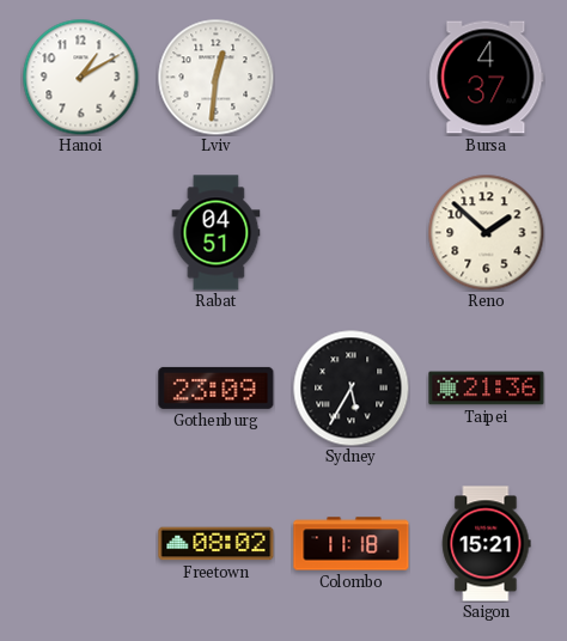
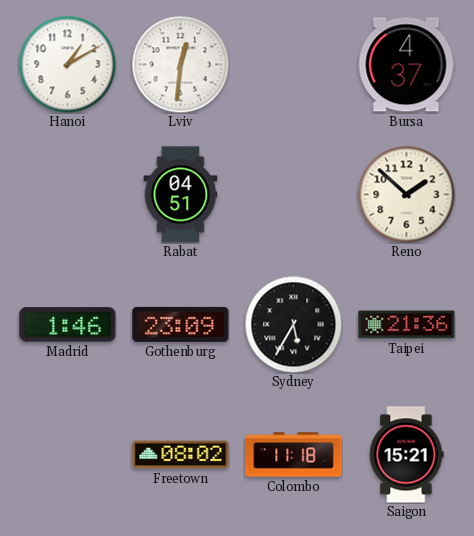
Madrid: none -> 1:46
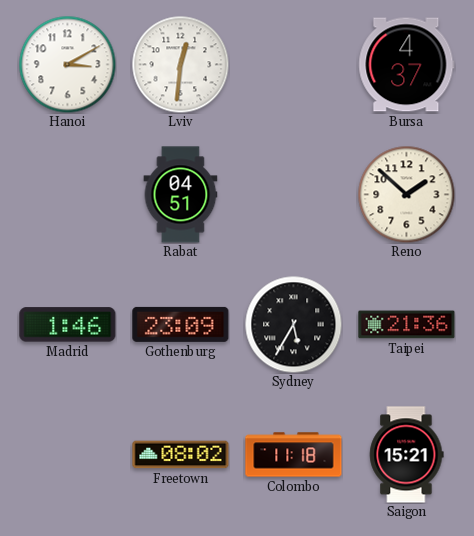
Hanoi: 1:10 -> 3:10
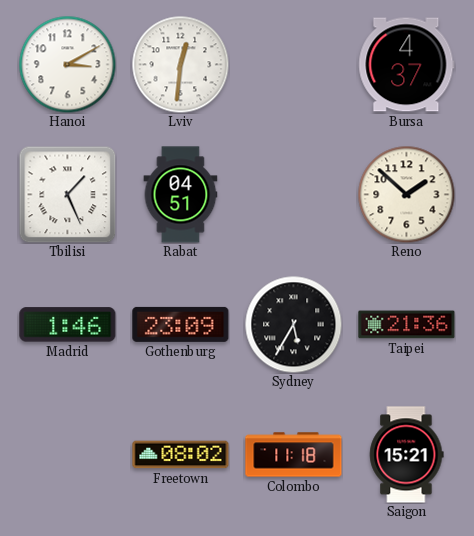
Tbilisi: none -> 1:26
